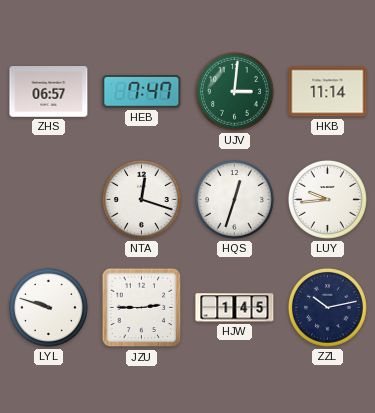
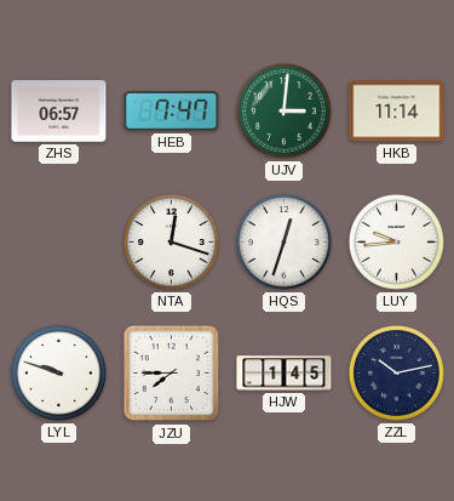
JZU: 2:45 -> 7:45
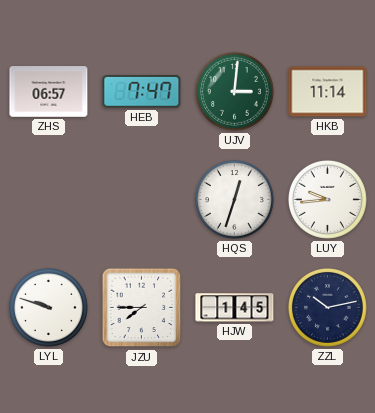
NTA: 12:18 -> none
